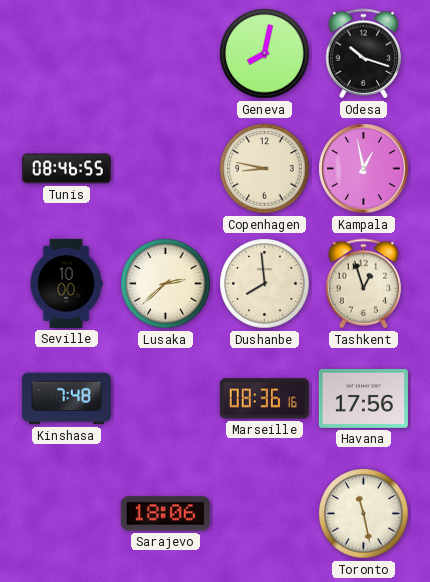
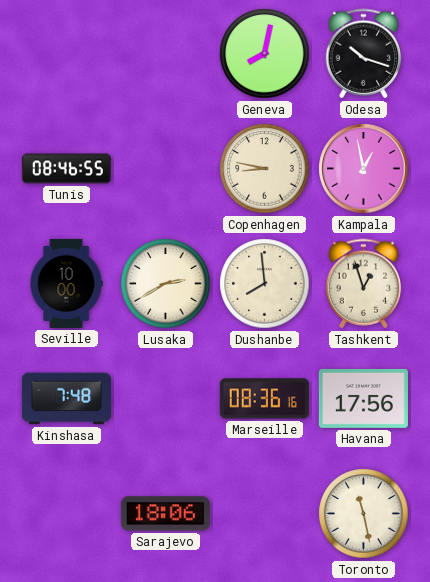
Lusaka: 2:38 -> 2:40
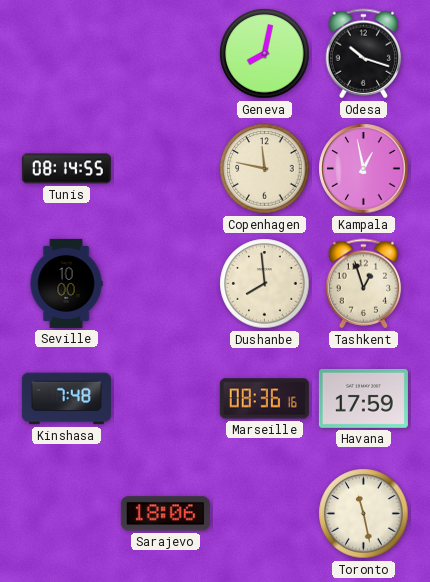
Tunis: 08:46 -> 08:14
Copenhagen: 8:47 -> 11:47
Lusaka: 2:40 -> none
Havana: 17:56 -> 17:59
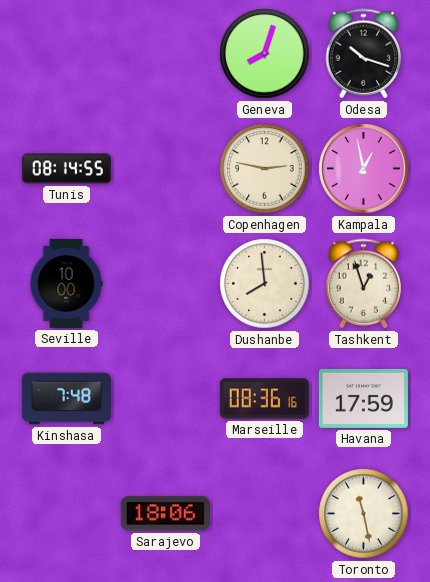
Geneva: 8:02 -> 8:03
Copenhagen: 11:47 -> 2:47
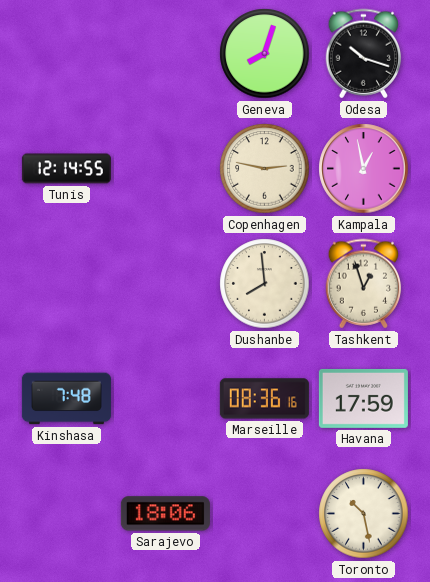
Tunis: 08:14 -> 12:14
Seville: 10:00 -> none
Toronto: 11:28 -> 10:28
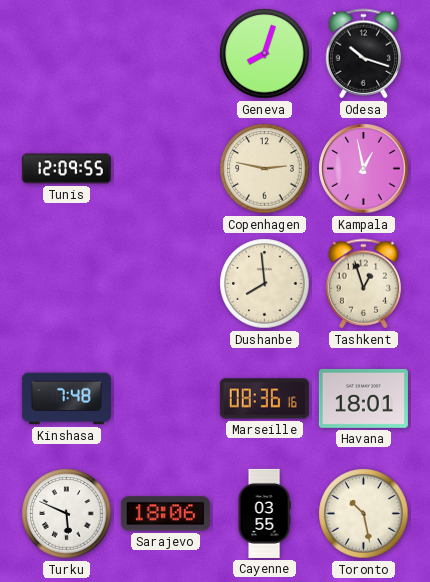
Tunis: 12:14 -> 12:09
Havana: 17:59 -> 18:01
Turku: none -> 5:49
Cayenne: none -> 03:55
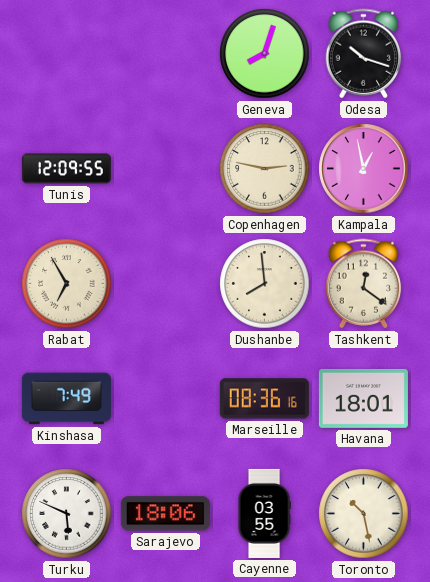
Rabat: none -> 6:55
Tashkent: 12:57 -> 12:21
Kinshasa: 7:48 -> 7:49
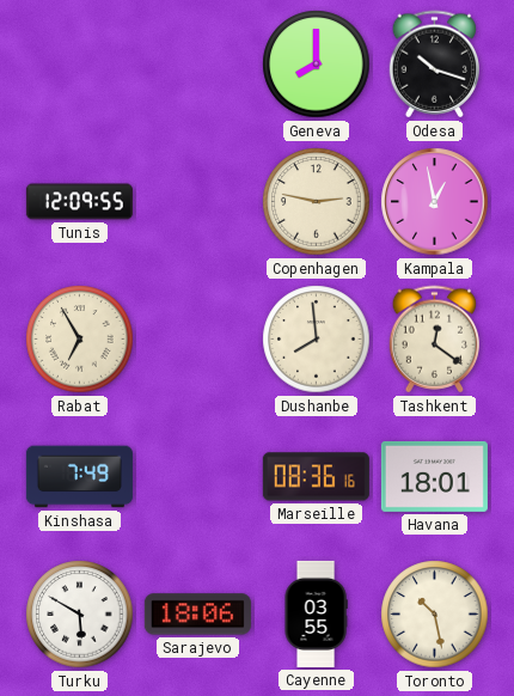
Geneva: 8:03 -> 8:00
Turku: 5:49 -> 5:50
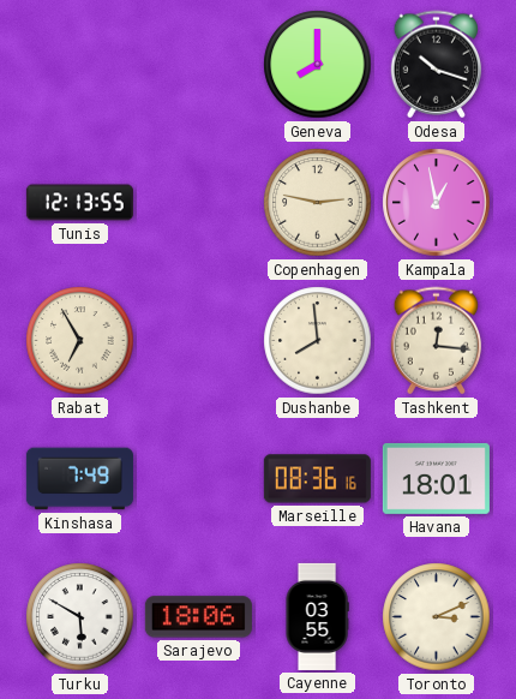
Tunis: 12:09 -> 12:13
Tashkent: 12:21 -> 12:16
Toronto: 10:28 -> 3:11
